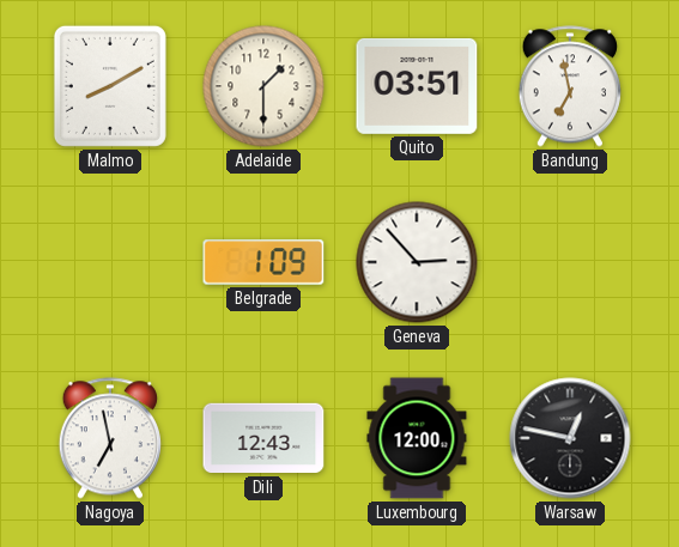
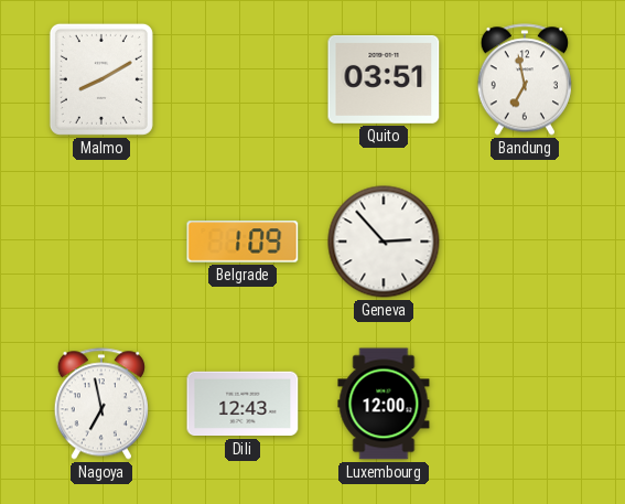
Adelaide: 1:30 -> none
Warsaw: 12:47 -> none
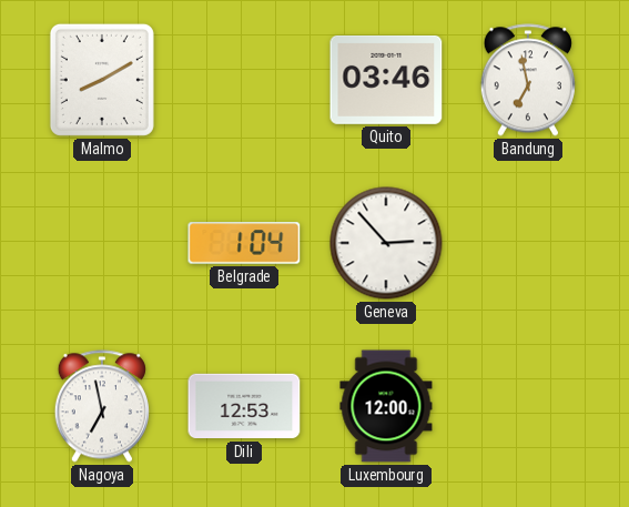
Quito: 03:51 -> 03:46
Belgrade: 1:09 -> 1:04
Dili: 12:43 -> 12:53
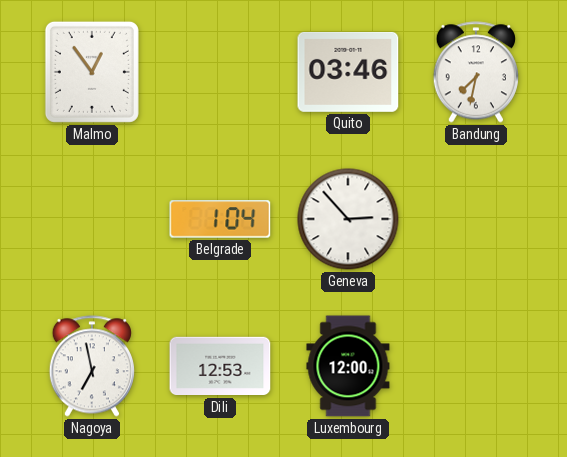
Malmo: 8:10 -> 12:54
Bandung: 6:58 -> 7:32
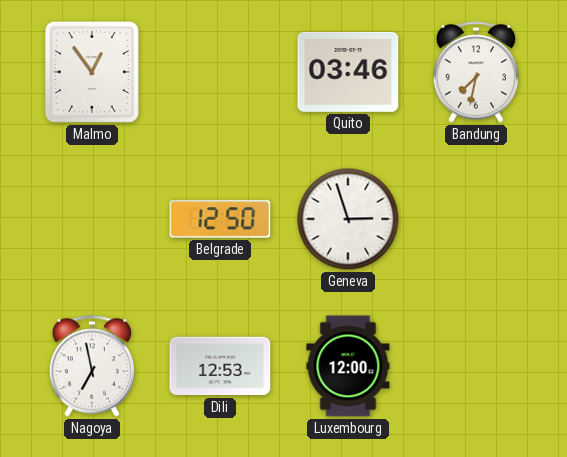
Belgrade: 1:04 -> 12:50
Geneva: 2:53 -> 2:57
